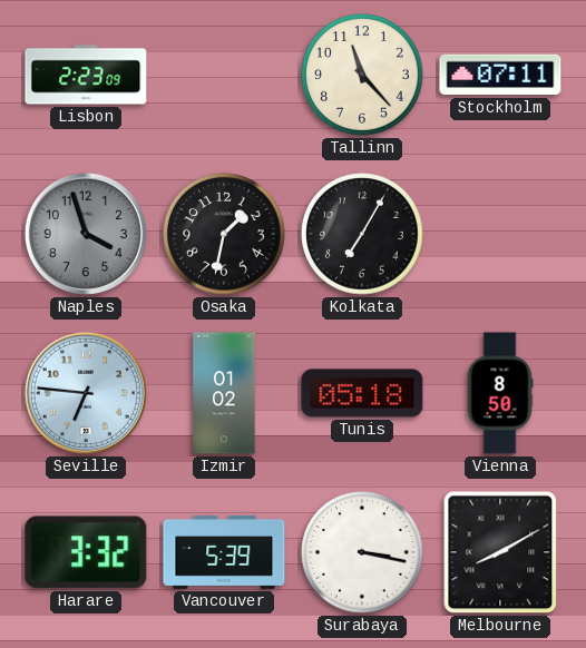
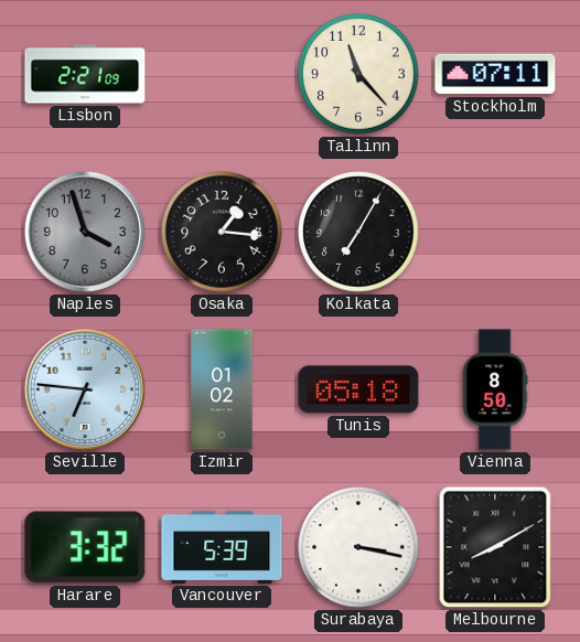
Lisbon: 2:23 -> 2:21
Osaka: 1:32 -> 1:16
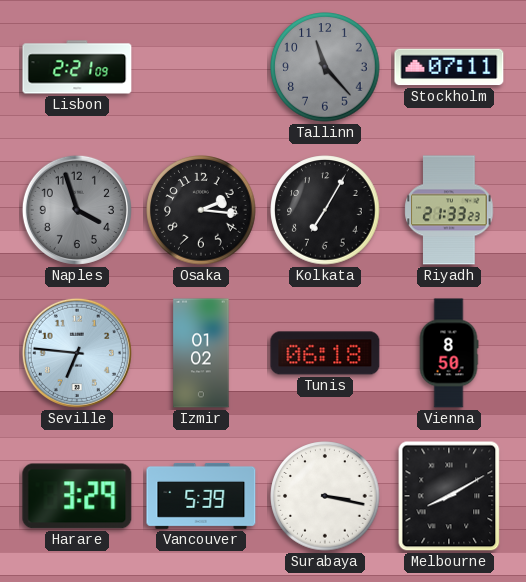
Tallinn dial: cream -> grey
Osaka: 1:16 -> 2:16
Riyadh: none -> 21:33
Tunis: 05:18 -> 06:18
Harare: 3:32 -> 3:29
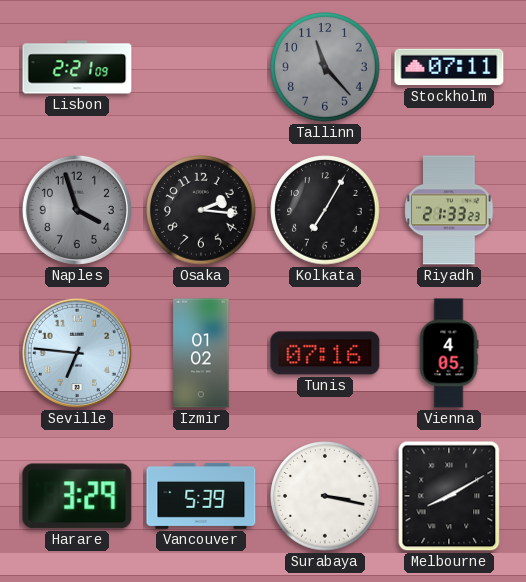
Tunis: 06:18 -> 07:16
Vienna: 8:50 -> 4:05
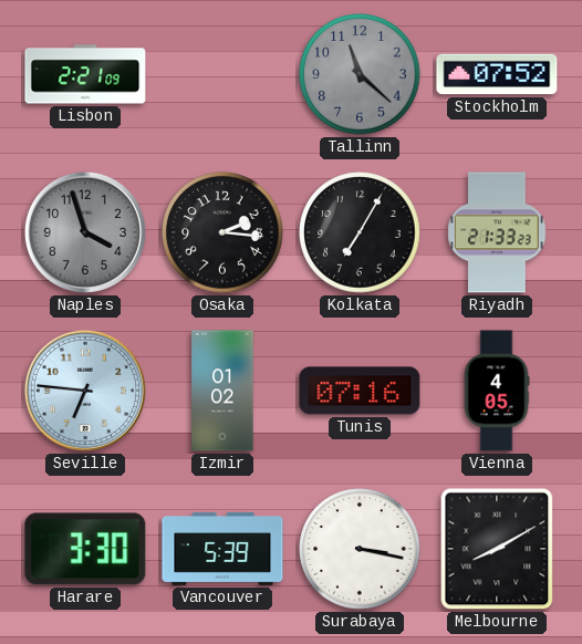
Tallinn: 11:23 -> 11:22
Stockholm: 07:11 -> 07:52
Harare: 3:29 -> 3:30
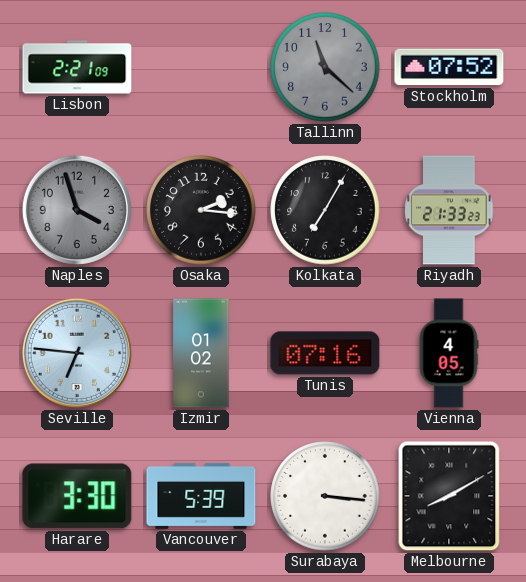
Surabaya: 3:17 -> 3:16
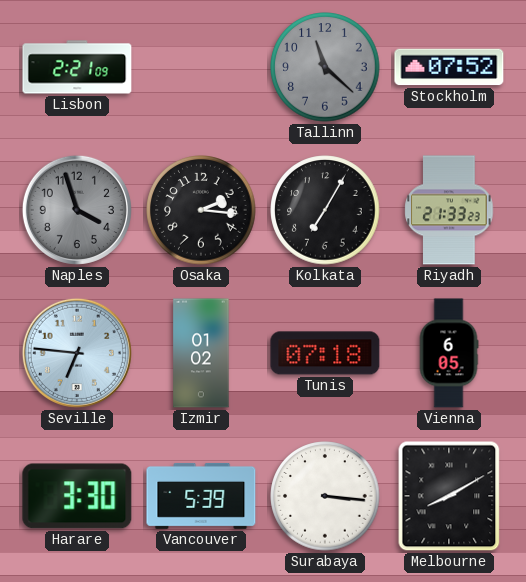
Tunis: 07:16 -> 07:18
Vienna: 4:05 -> 6:05
